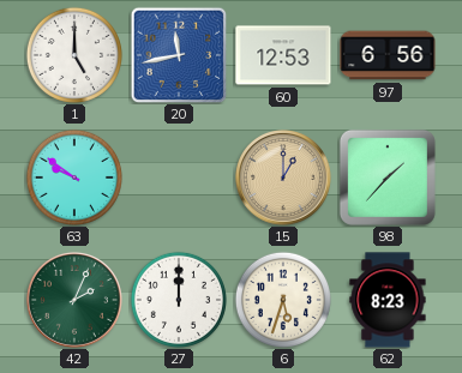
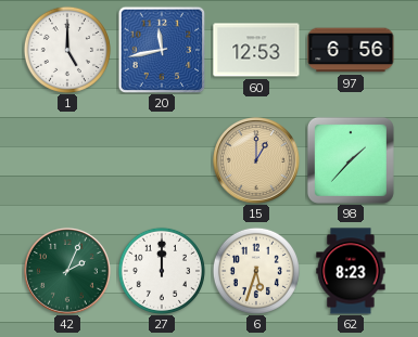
63: 9:51 -> none
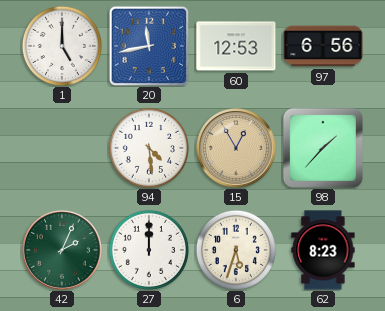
94: none -> 4:29
15: 1:00 -> 12:55
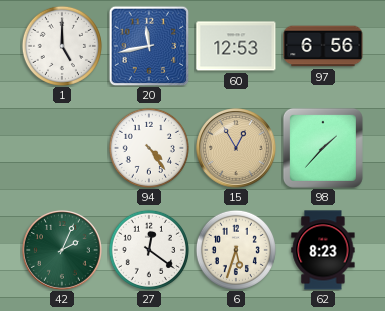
94: 4:29 -> 4:24
27: 12:00 -> 12:21
